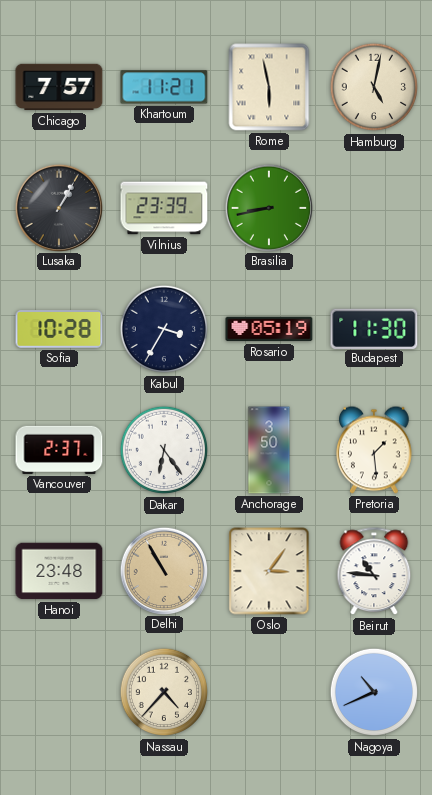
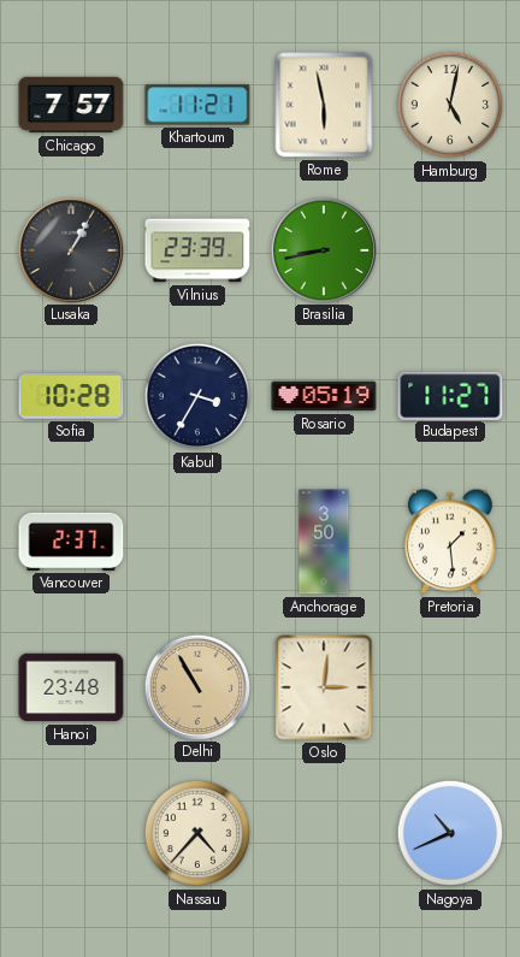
Budapest: 11:30 -> 11:27
Dakar: 6:24 -> none
Oslo: 3:06 -> 3:01
Beirut: 10:46 -> none
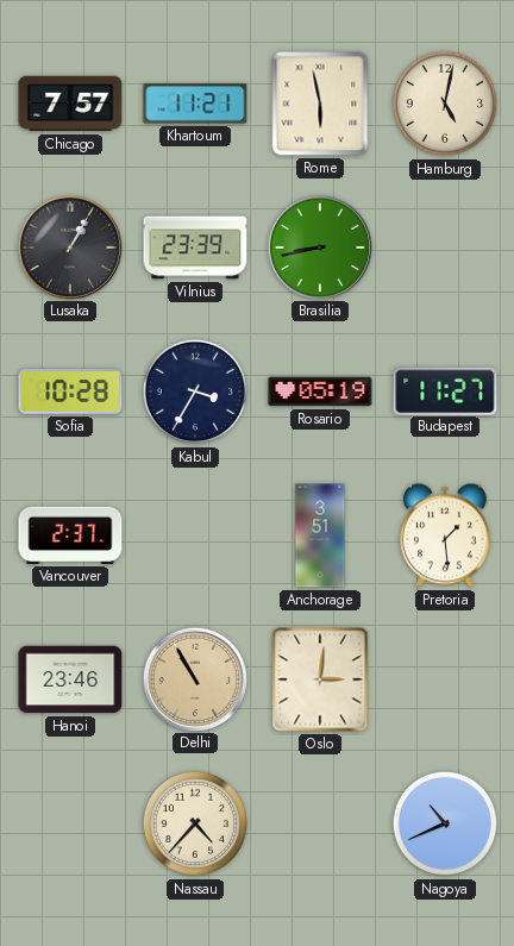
Anchorage: 3:50 -> 3:51
Hanoi: 23:48 -> 23:46
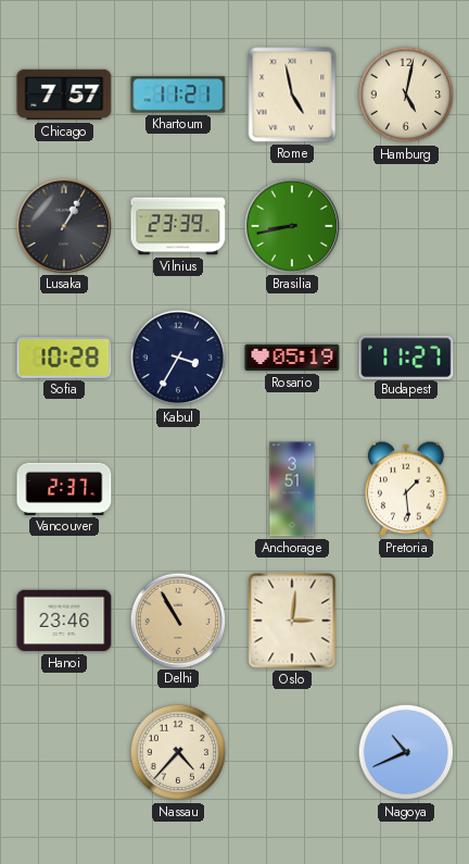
Rome: 5:58 -> 4:58
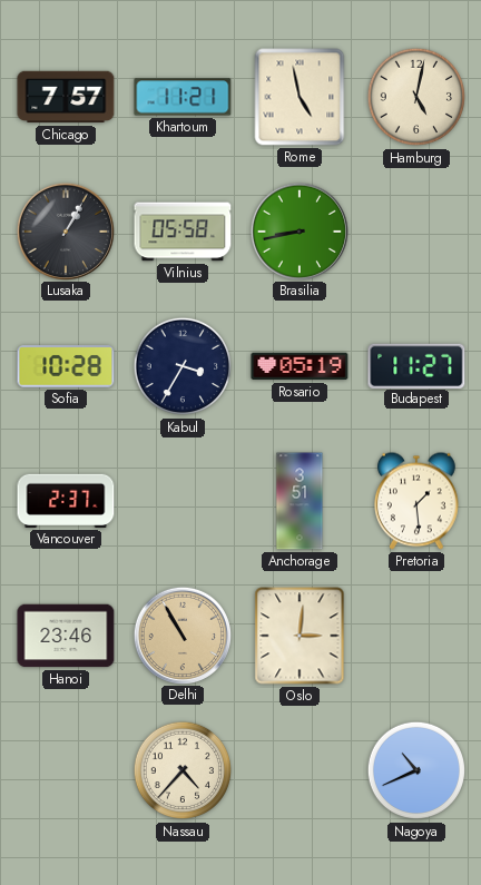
Vilnius: 23:39 -> 05:58
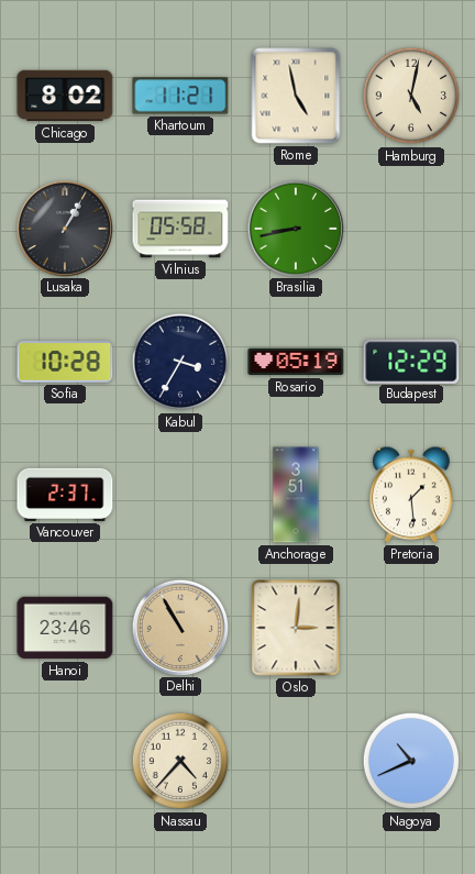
Chicago: 7:57 -> 8:02
Budapest: 11:27 -> 12:29
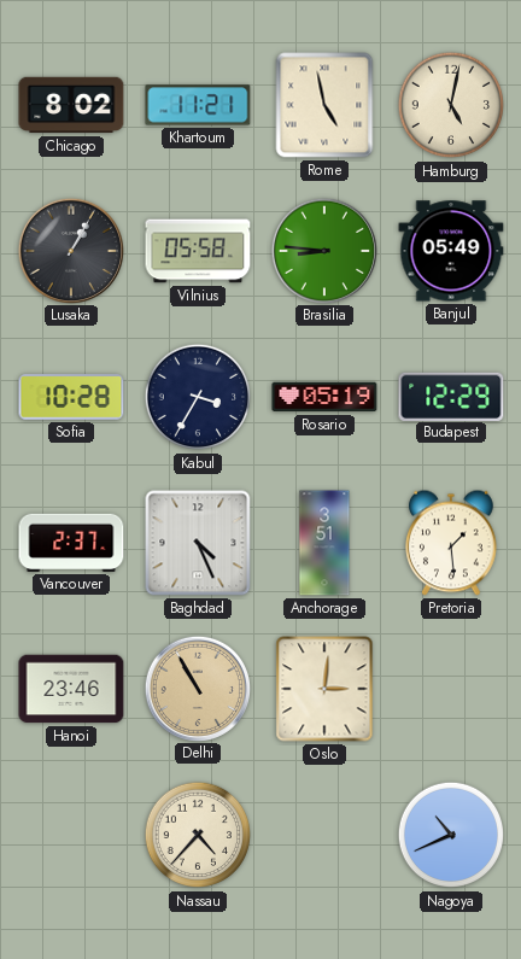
Brasilia: 8:43 -> 8:46
Banjul: none -> 05:49
Baghdad: none -> 4:26
